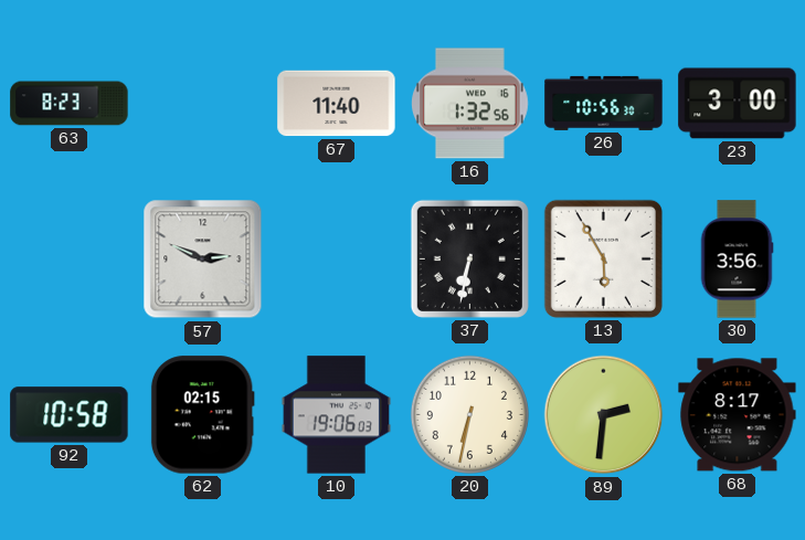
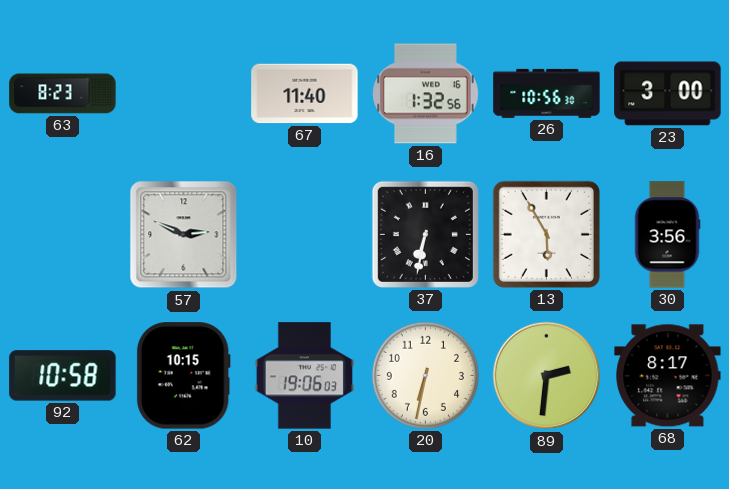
62: 02:15 -> 10:15
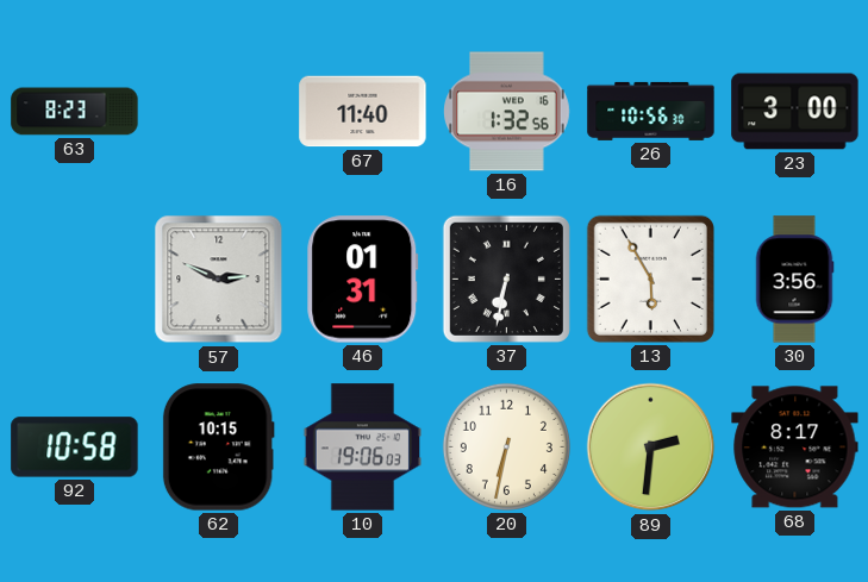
46: none -> 01:31
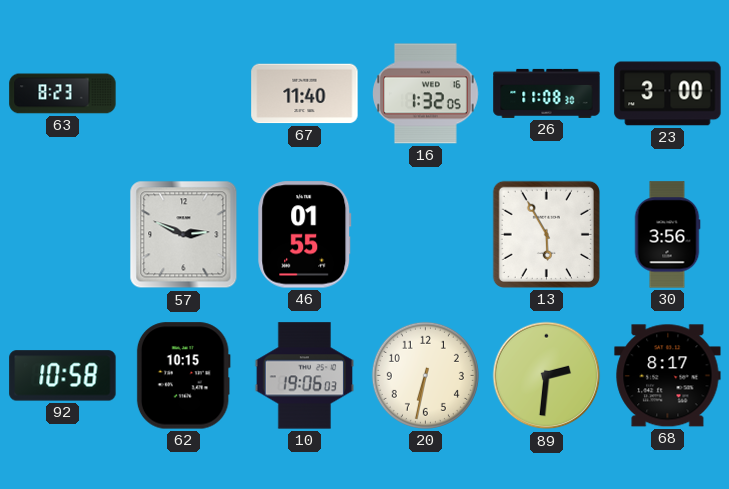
16: 1:32:56 -> 1:32:05
26: 10:56 -> 11:08
46: 01:31 -> 01:55
37: 6:32 -> none
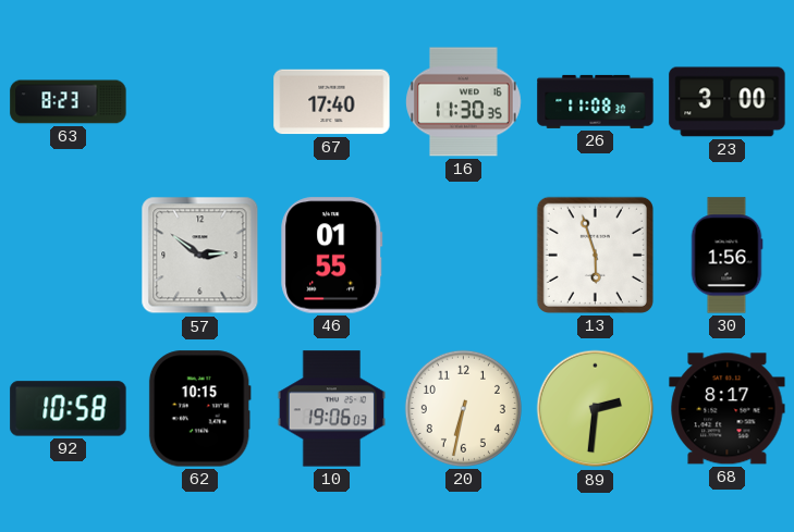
67: 11:40 -> 17:40
16: 1:32 -> 11:30
57: 2:49 -> 2:51
13: 5:55 -> 5:57
30: 3:56 -> 1:56
